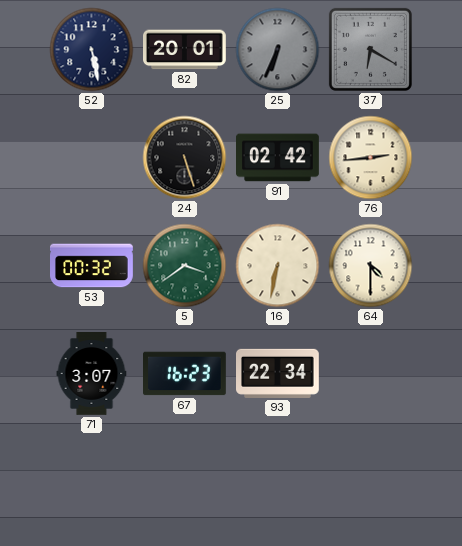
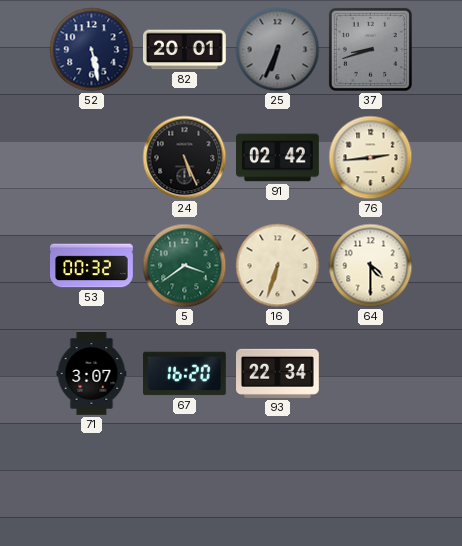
37: 6:20 -> 8:42
24: 5:27 -> 5:26
16: 6:32 -> 6:33
67: 16:23 -> 16:20
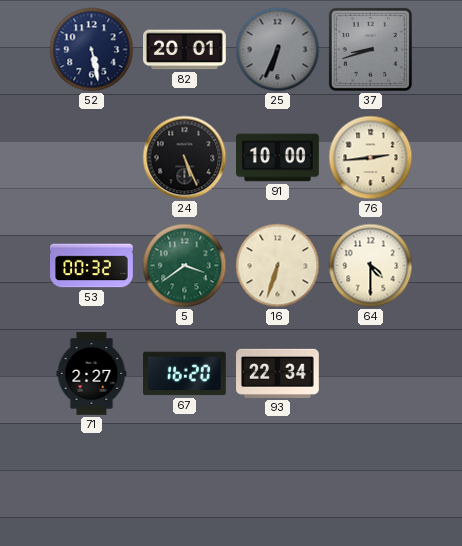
91: 02:42 -> 10:00
71: 3:07 -> 2:27
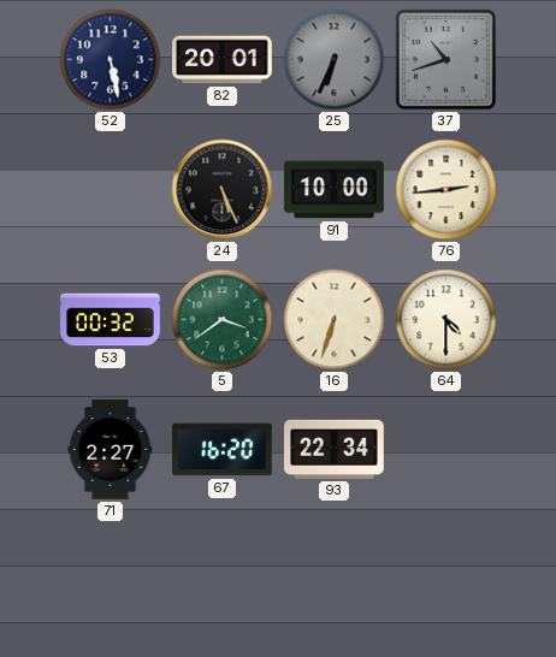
37: 8:42 -> 10:42
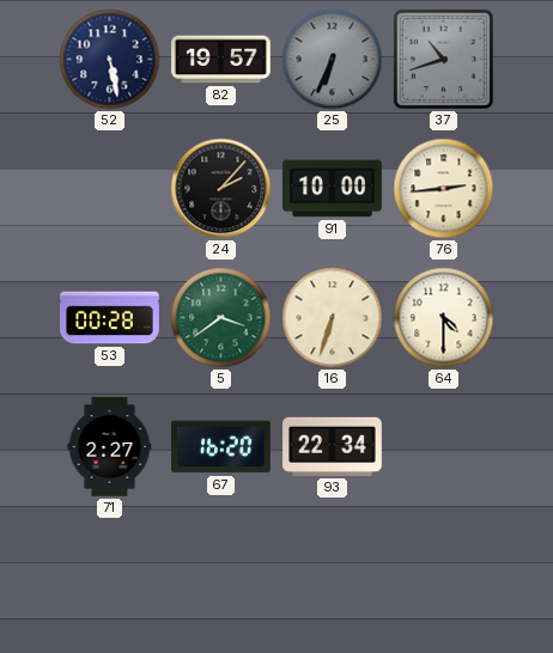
82: 20:01 -> 19:57
24: 5:26 -> 2:07
53: 00:32 -> 00:28
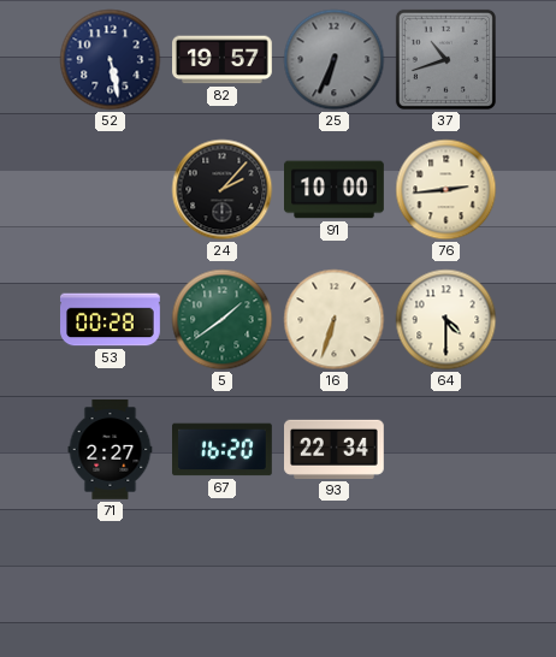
5: 3:39 -> 1:39
